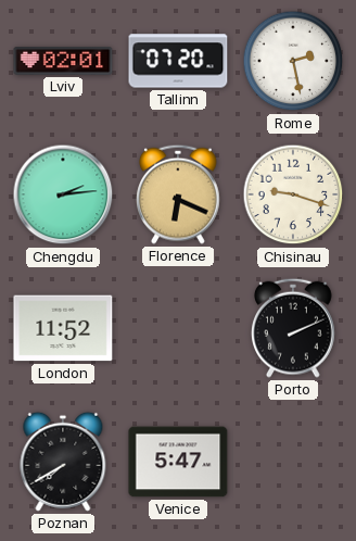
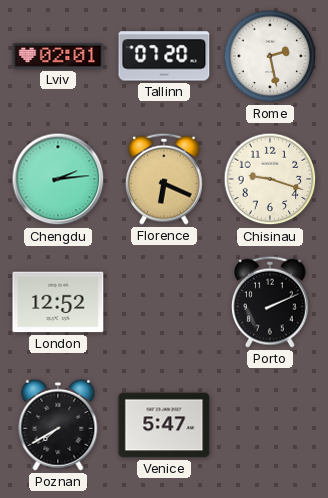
London: 11:52 -> 12:52
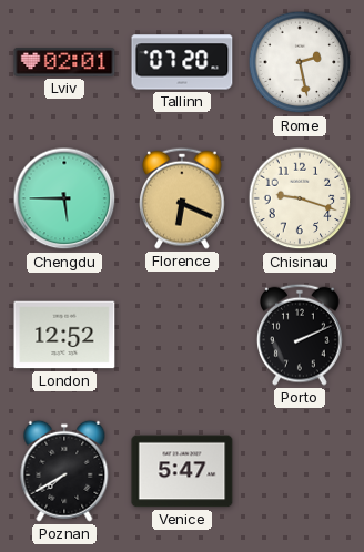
Chengdu: 2:14 -> 5:45
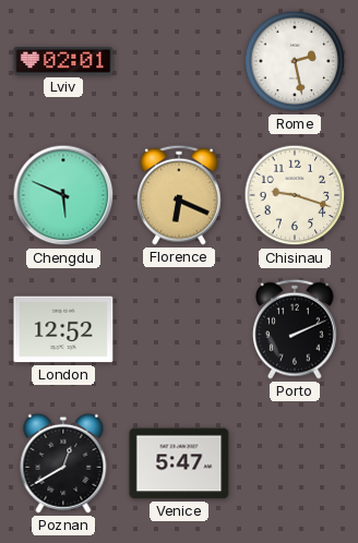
Tallinn: 07:20 -> none
Chengdu: 5:45 -> 5:49
Poznan: 7:40 -> 12:40
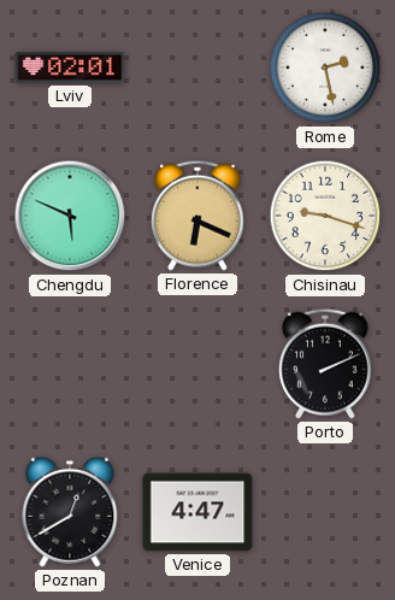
London: 12:52 -> none
Venice: 5:47 -> 4:47
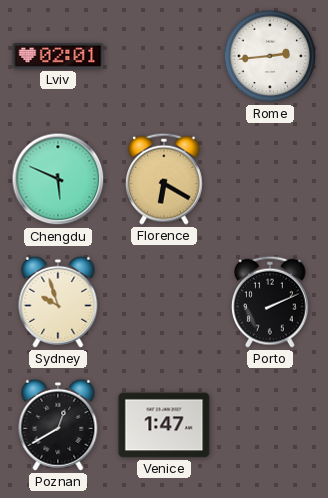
Rome: 2:28 -> 2:44
Florence: 6:19 -> 6:20
Chisinau: 9:18 -> none
Sydney: none -> 9:57
Venice: 4:47 -> 1:47
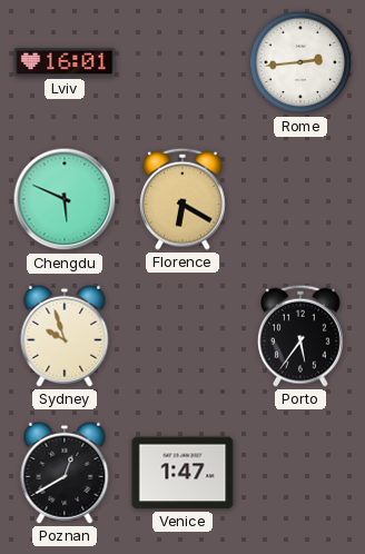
Lviv: 02:01 -> 16:01
Porto: 2:11 -> 5:36
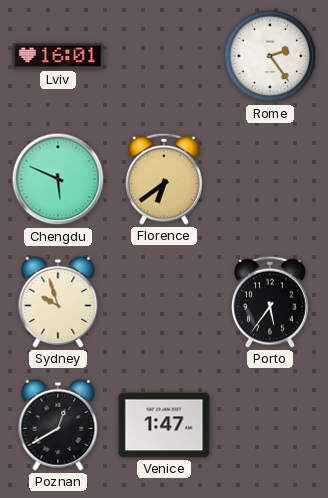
Rome: 2:44 -> 2:24
Florence: 6:20 -> 6:39
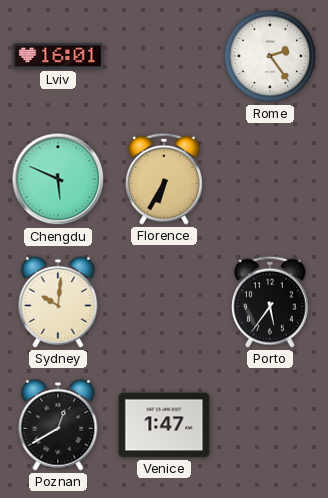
Florence: 6:39 -> 6:35
Sydney: 9:57 -> 10:01
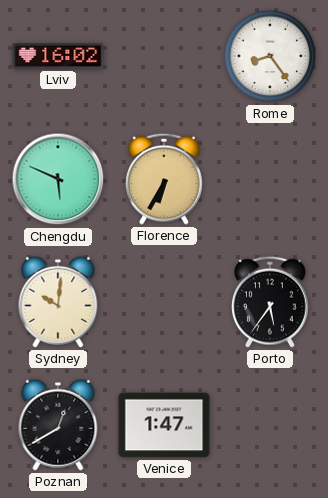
Lviv: 16:01 -> 16:02
Rome: 2:24 -> 8:24
